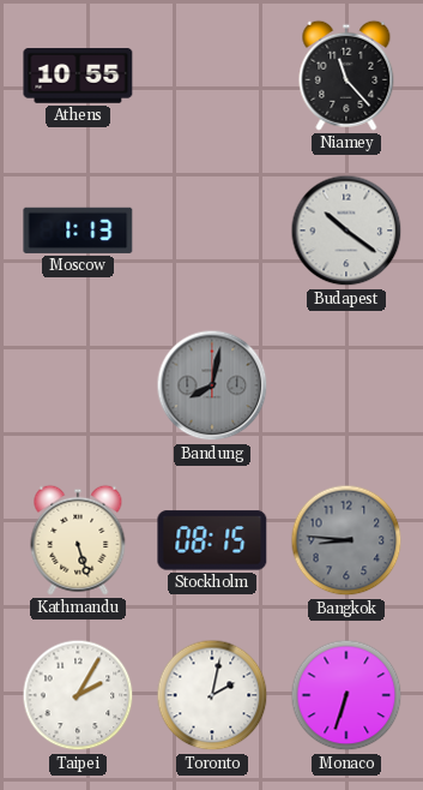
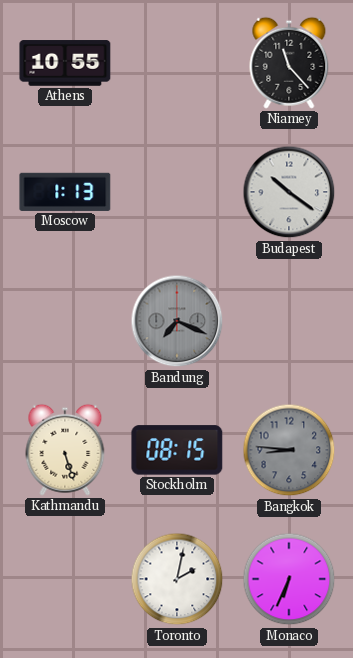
Bandung: 8:02 -> 7:19
Taipei: 2:05 -> none
Monaco: 6:33 -> 6:34
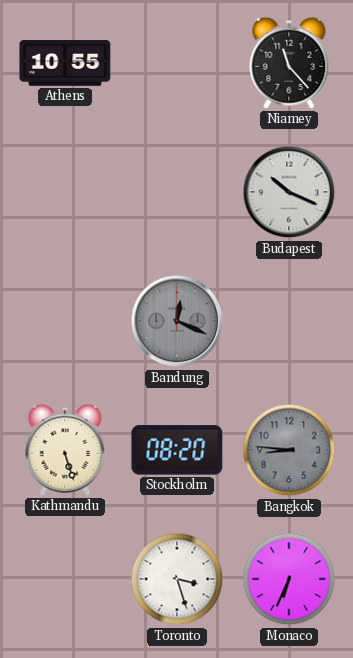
Moscow: 1:13 -> none
Budapest: 10:21 -> 10:19
Bandung: 7:19 -> 12:19
Stockholm: 08:15 -> 08:20
Toronto: 2:02 -> 3:27
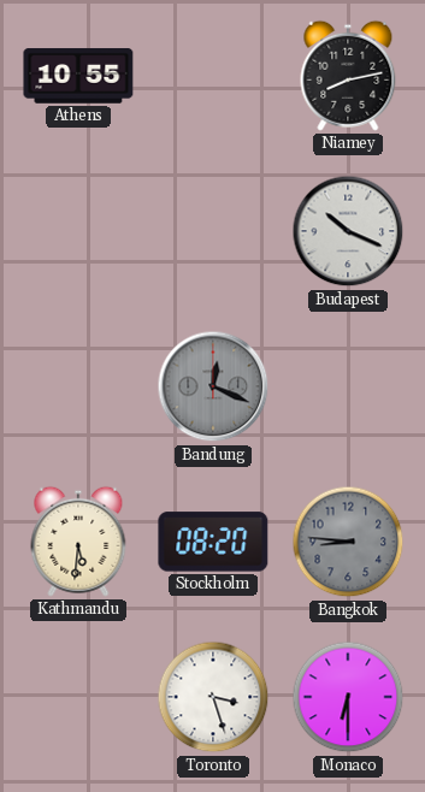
Niamey: 11:23 -> 8:13
Kathmandu: 5:27 -> 5:31
Monaco: 6:34 -> 6:30
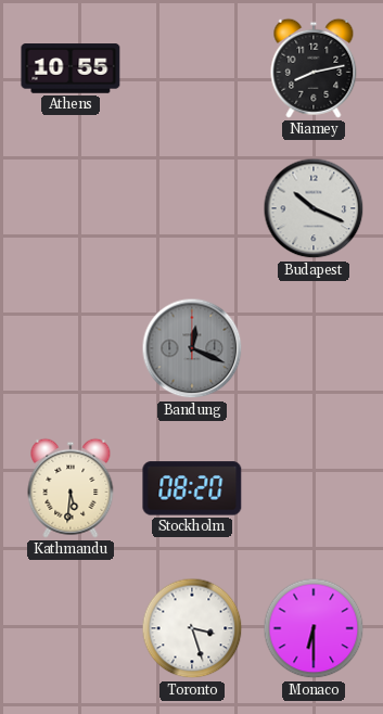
Bangkok: 8:46 -> none
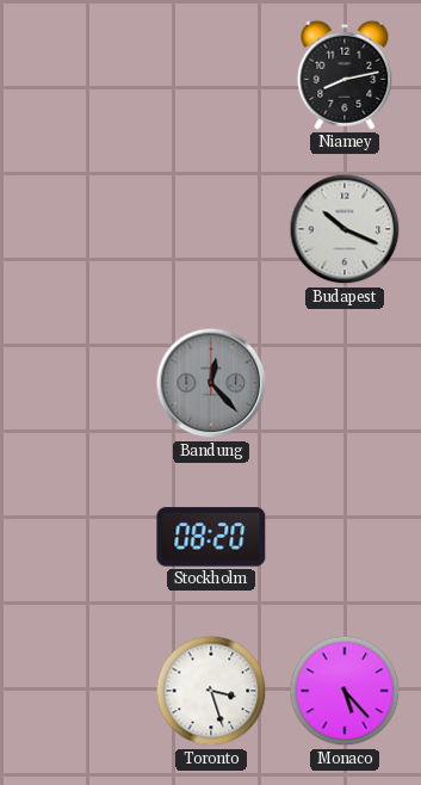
Athens: 10:55 -> none
Bandung: 12:19 -> 12:23
Kathmandu: 5:31 -> none
Monaco: 6:30 -> 5:23
